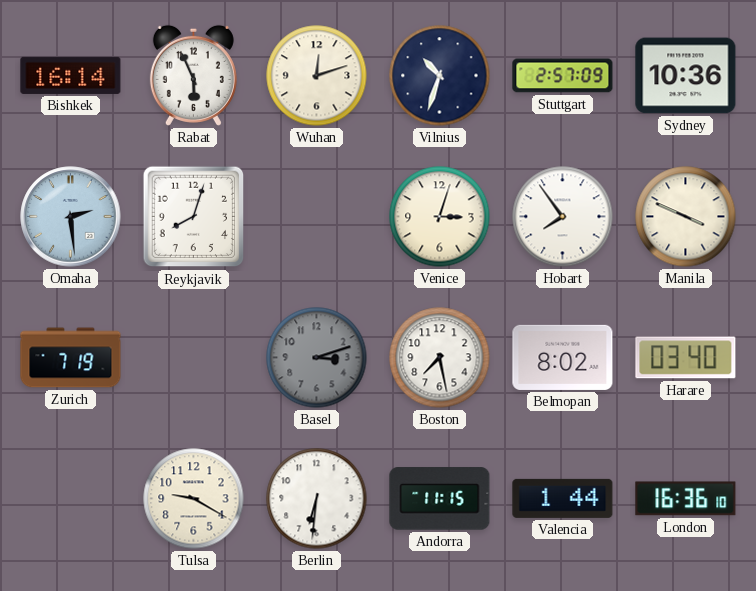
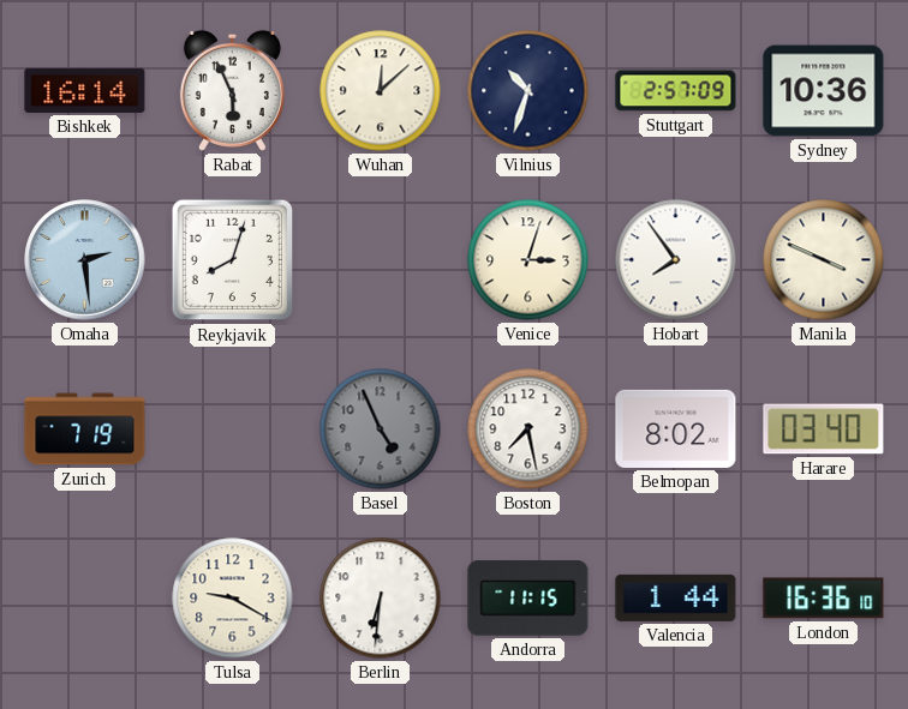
Wuhan: 12:12 -> 12:08
Basel: 3:12 -> 4:56
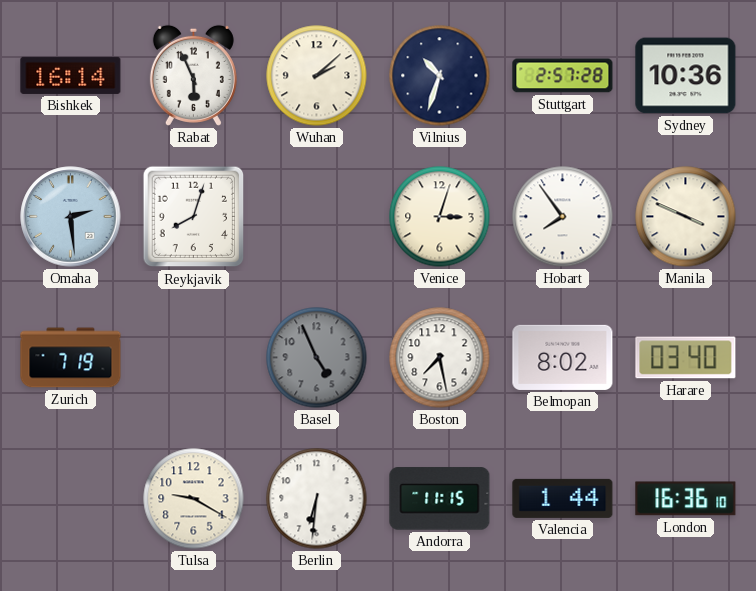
Wuhan: 12:08 -> 2:08
Stuttgart: 2:57:09 -> 2:57:28
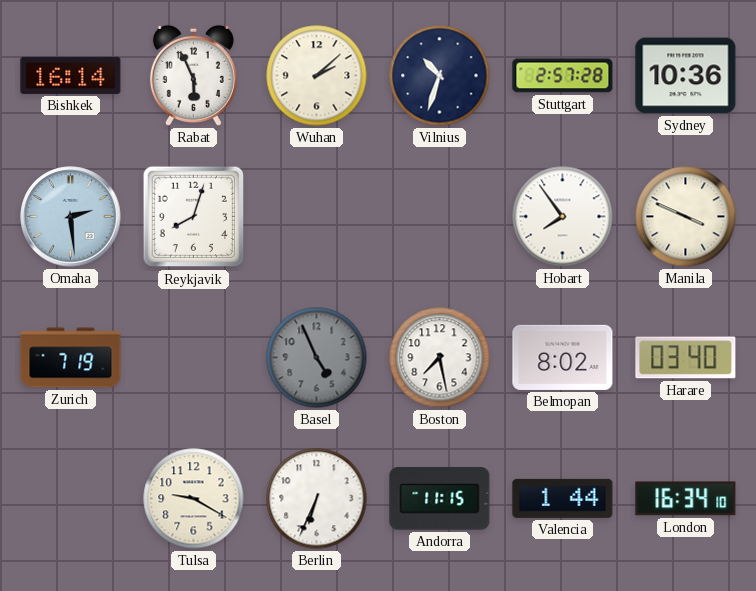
Venice: 3:03 -> none
Berlin: 6:31 -> 6:34
London: 16:36 -> 16:34
